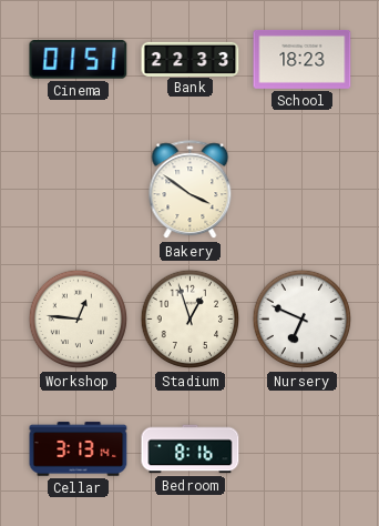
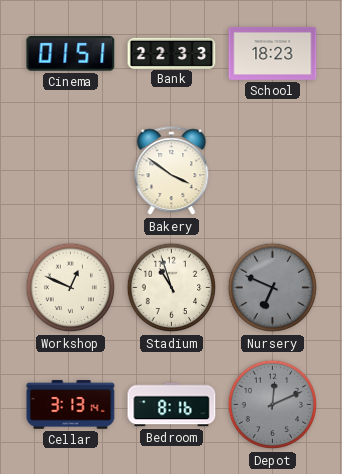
Workshop: 12:46 -> 12:49
Stadium: 12:57 -> 10:57
Nursery dial: white -> grey
Depot: none -> 12:11
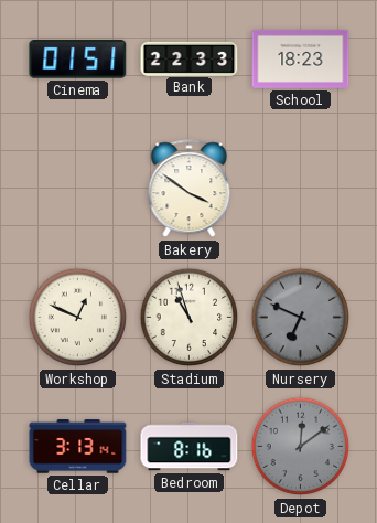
Depot: 12:11 -> 12:09
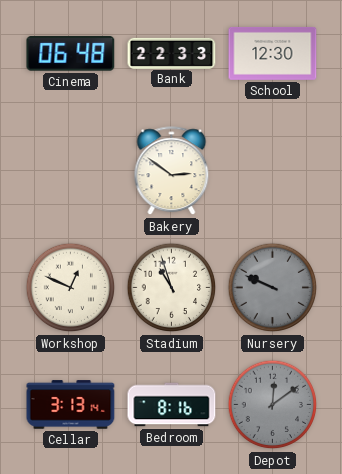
Cinema: 01:51 -> 06:48
School: 18:23 -> 12:30
Bakery: 3:51 -> 2:51
Nursery: 6:49 -> 9:49
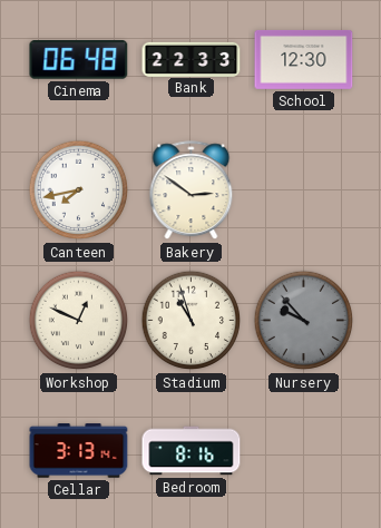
Canteen: none -> 7:43
Nursery: 9:49 -> 9:53
Depot: 12:09 -> none
